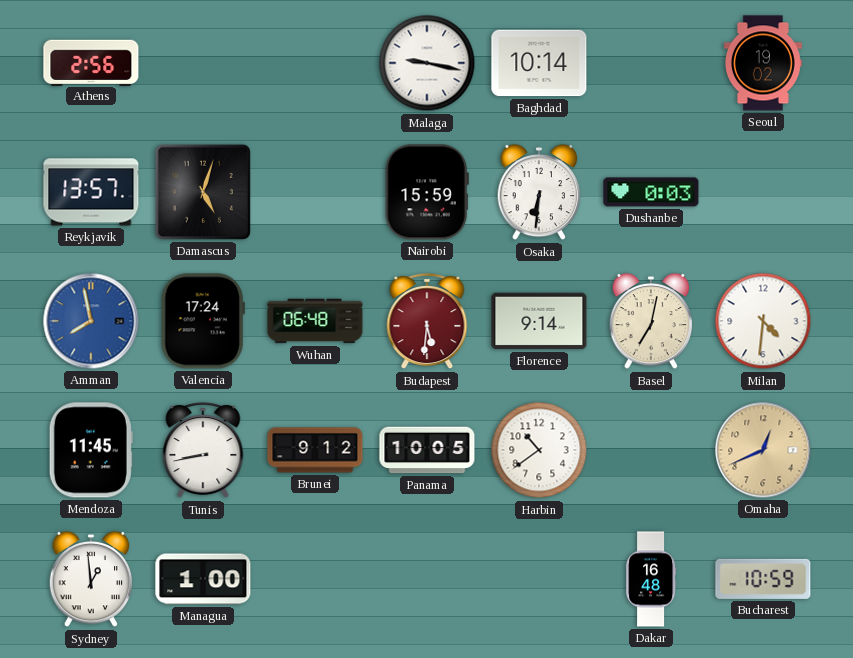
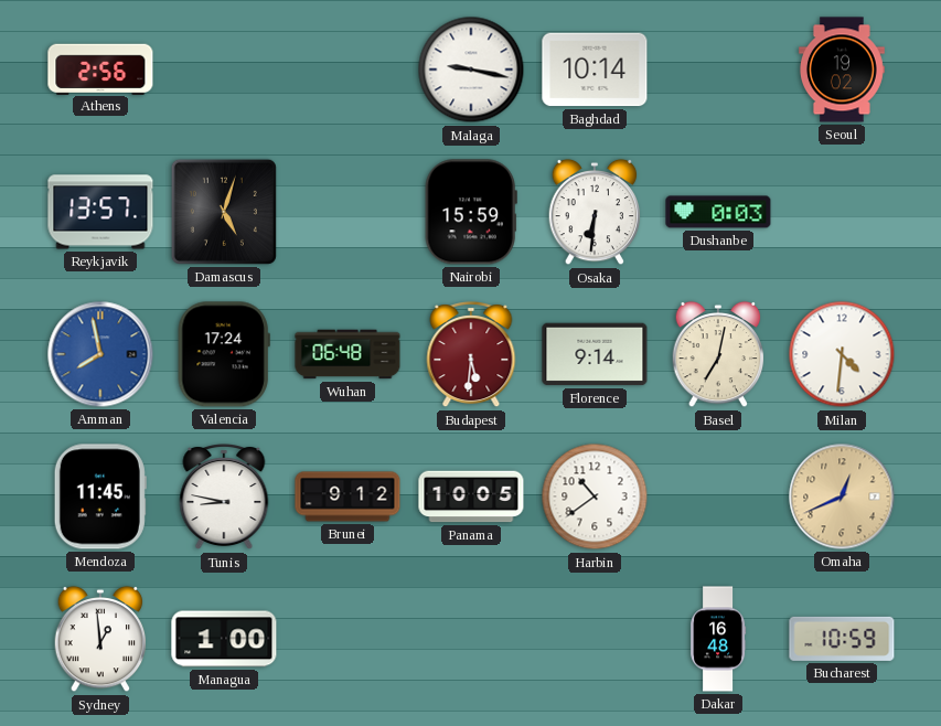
Tunis: 8:43 -> 8:47
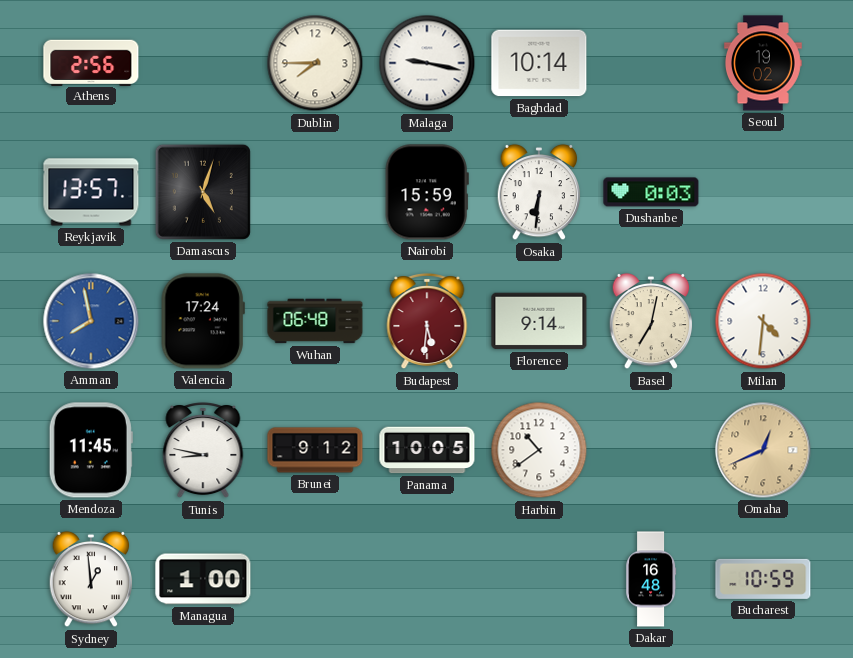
Dublin: none -> 7:45
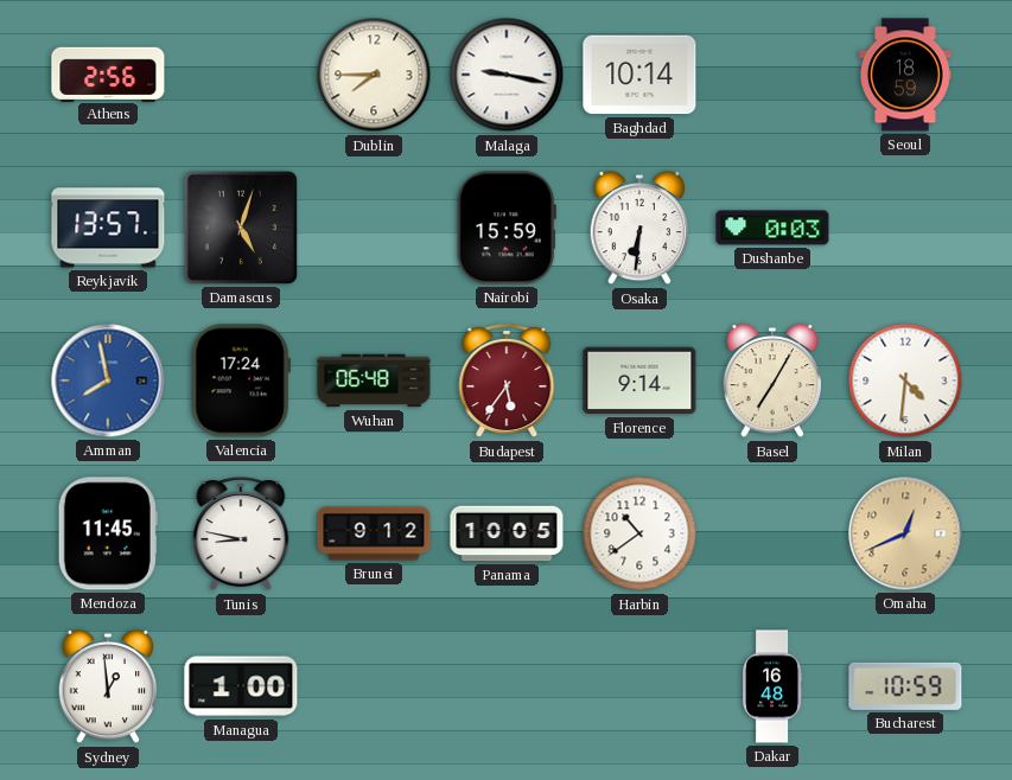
Seoul: 19:02 -> 18:59
Budapest: 5:31 -> 5:36
Basel: 7:02 -> 7:05
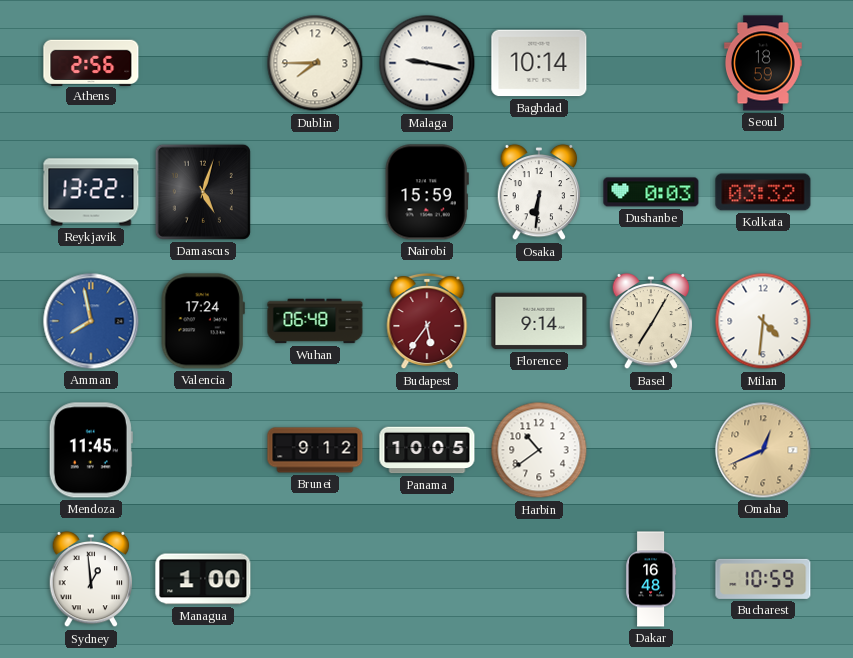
Reykjavik: 13:57 -> 13:22
Kolkata: none -> 03:32
Tunis: 8:47 -> none
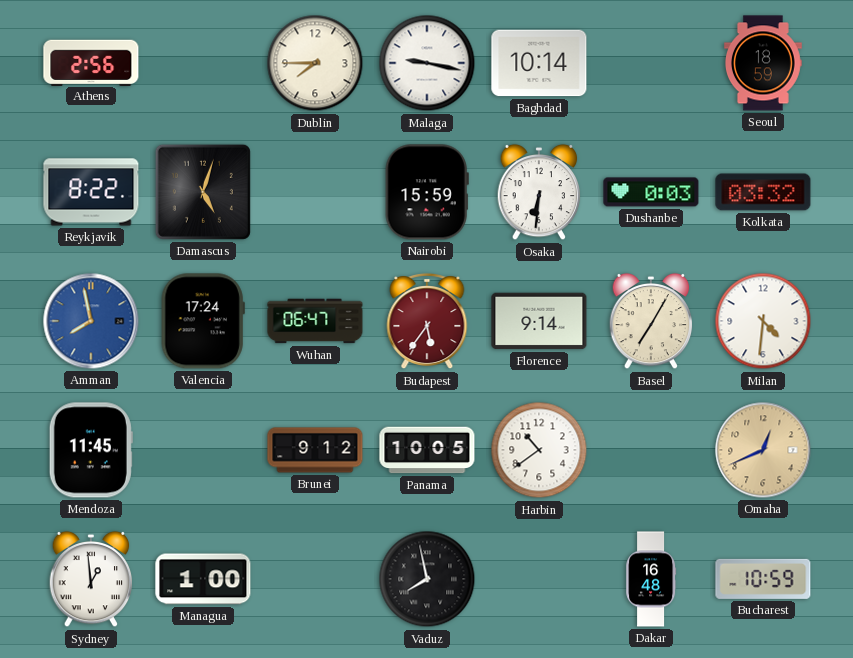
Reykjavik: 13:22 -> 8:22
Wuhan: 06:48 -> 06:47
Vaduz: none -> 7:58
